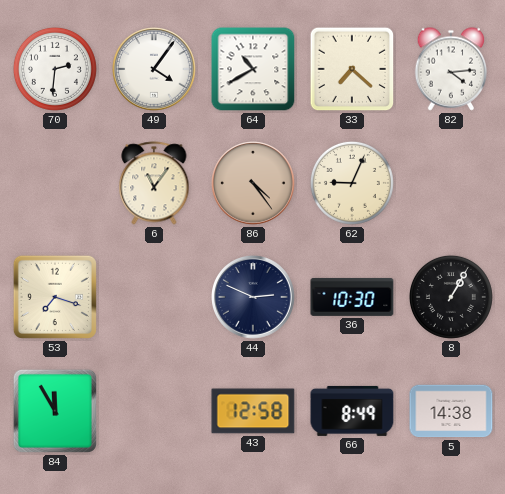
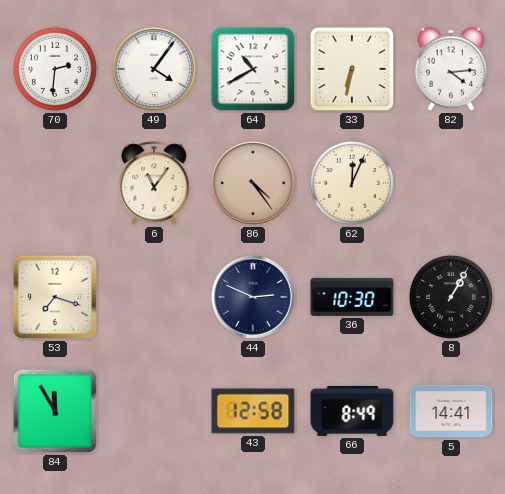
33: 7:22 -> 6:32
62: 9:04 -> 12:04
5: 14:38 -> 14:41
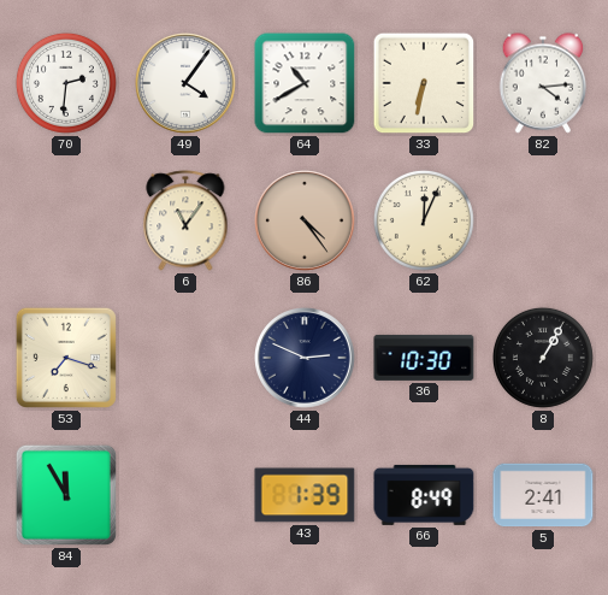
43: 12:58 -> 1:39
5: 14:41 -> 2:41
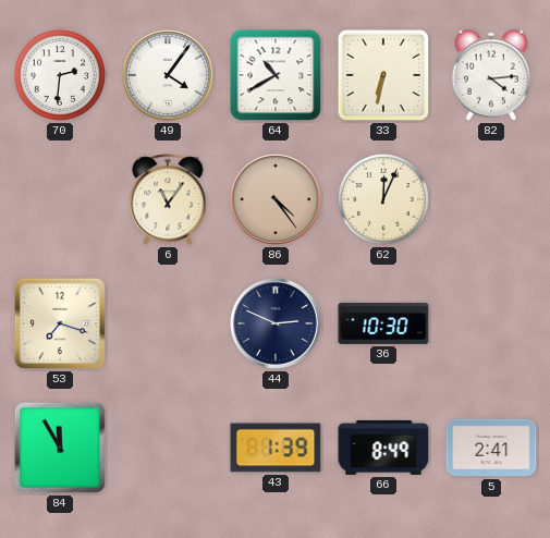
8: 1:05 -> none
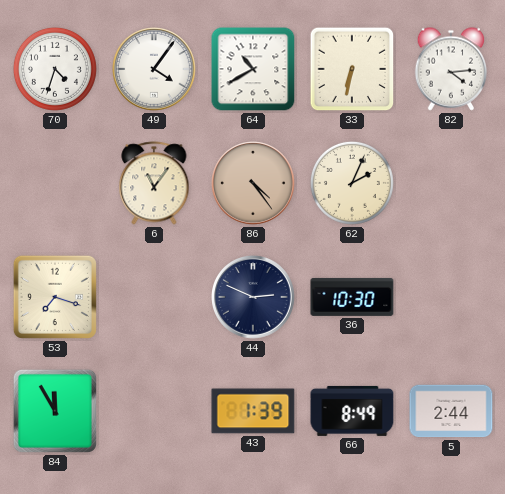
70: 2:31 -> 4:33
62: 12:04 -> 2:04
5: 2:41 -> 2:44
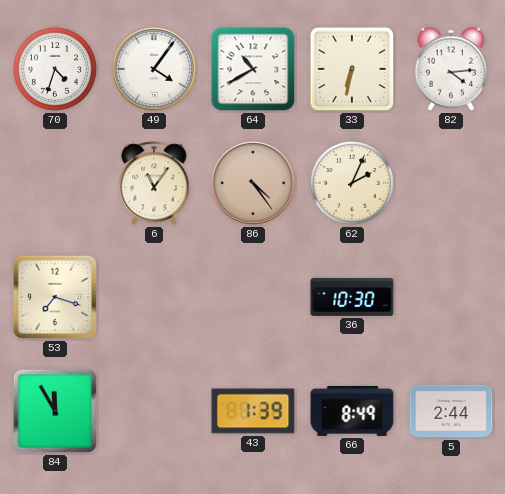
44: 2:49 -> none
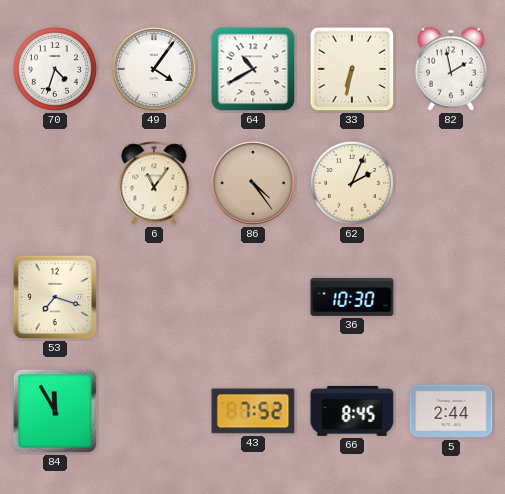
82: 4:14 -> 1:58
43: 1:39 -> 7:52
66: 8:49 -> 8:45
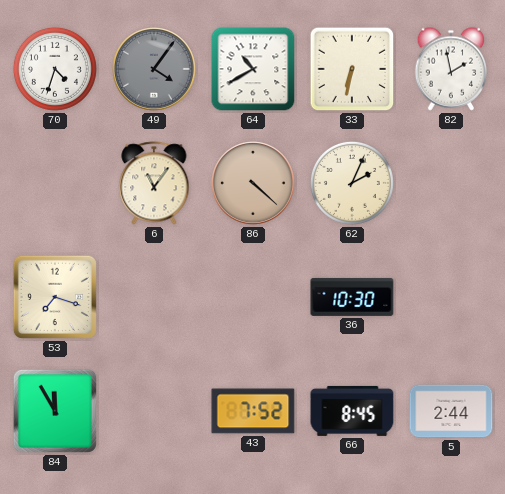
49 dial: white -> grey
86: 4:24 -> 4:22
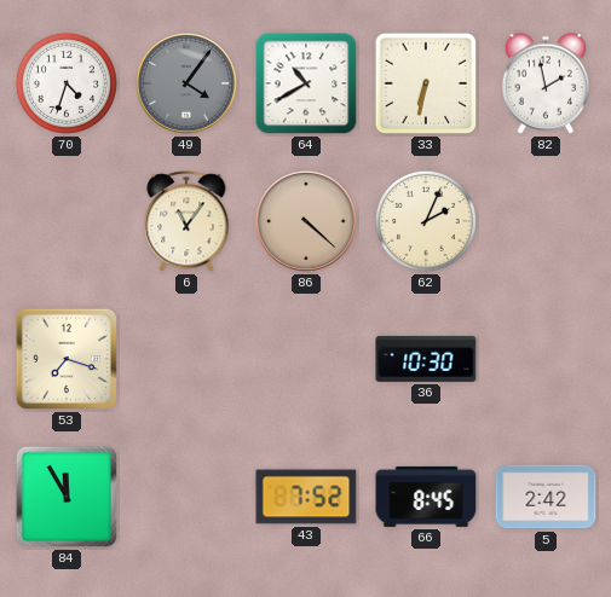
5: 2:44 -> 2:42
